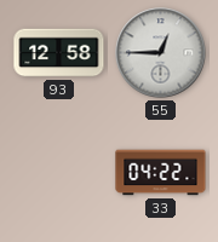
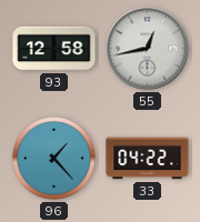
55: 12:45 -> 12:43
96: none -> 1:23
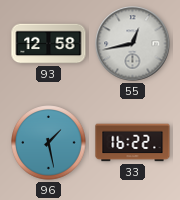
96: 1:23 -> 1:28
33: 04:22 -> 16:22
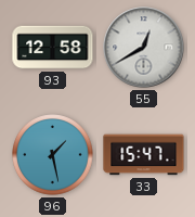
55: 12:43 -> 12:40
33: 16:22 -> 15:47
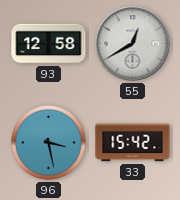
96: 1:28 -> 3:28
33: 15:47 -> 15:42
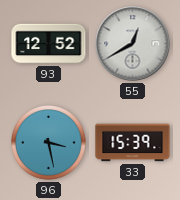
93: 12:58 -> 12:52
33: 15:42 -> 15:39
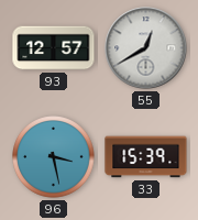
93: 12:52 -> 12:57
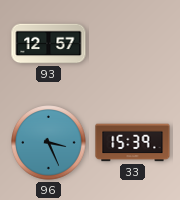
55: 12:40 -> none
96: 3:28 -> 3:26
